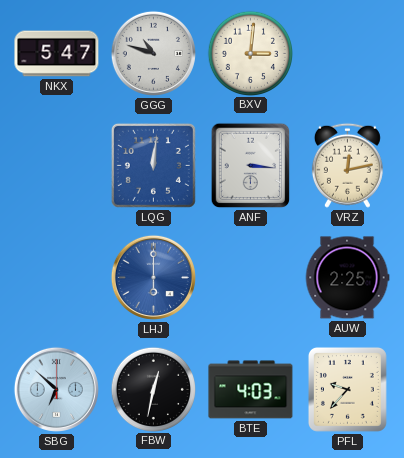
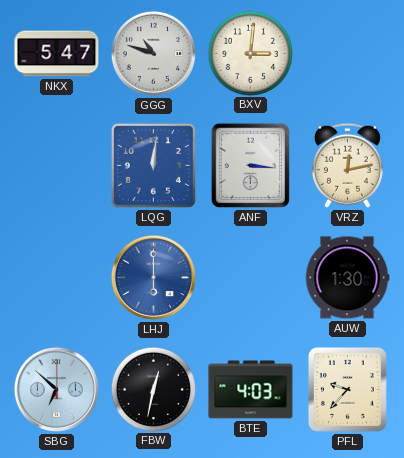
AUW: 2:25 -> 1:30
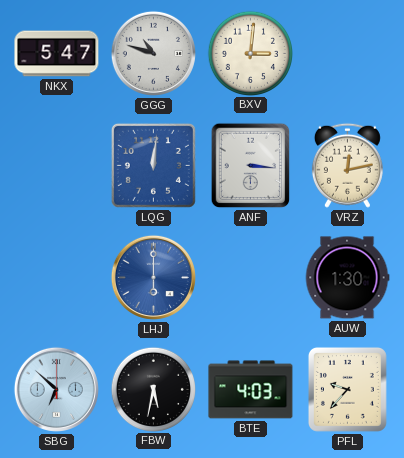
FBW: 12:32 -> 5:32
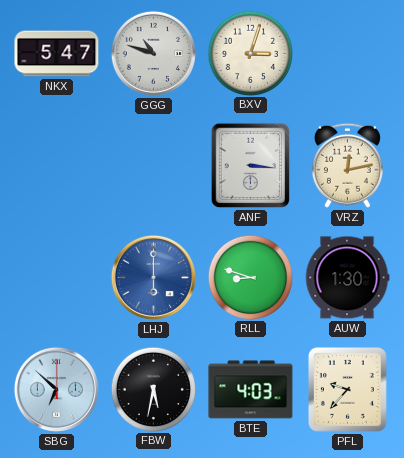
BXV: 3:01 -> 3:03
LQG: 12:01 -> none
RLL: none -> 8:48
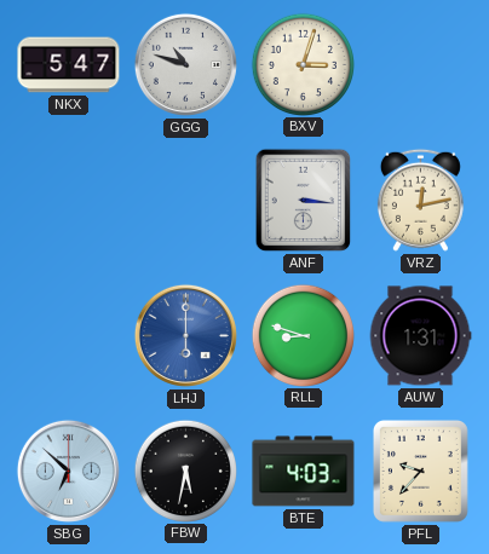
AUW: 1:30 -> 1:31
